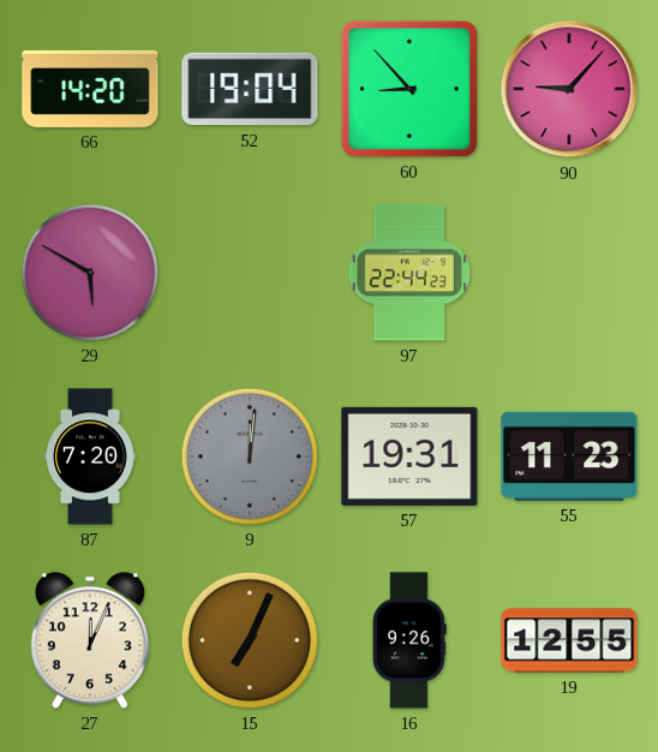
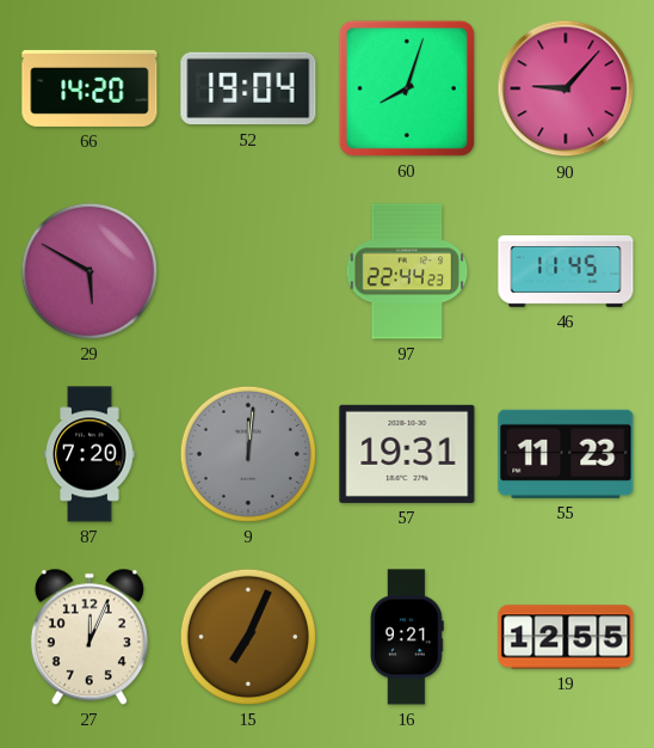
60: 8:53 -> 8:03
46: none -> 11:45
16: 9:26 -> 9:21
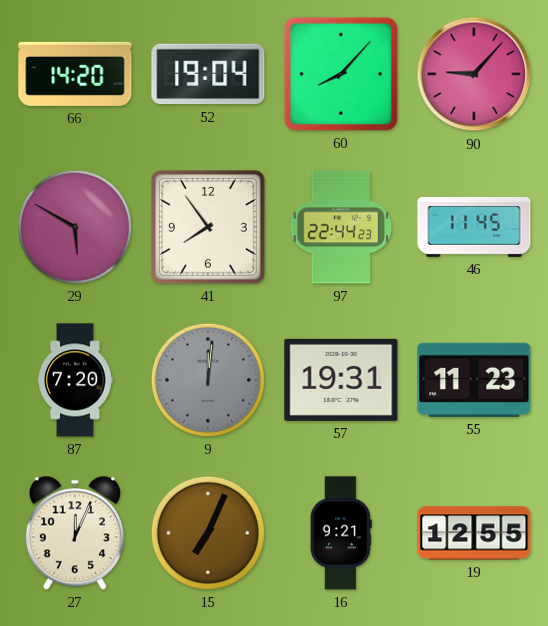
60: 8:03 -> 8:07
41: none -> 7:54
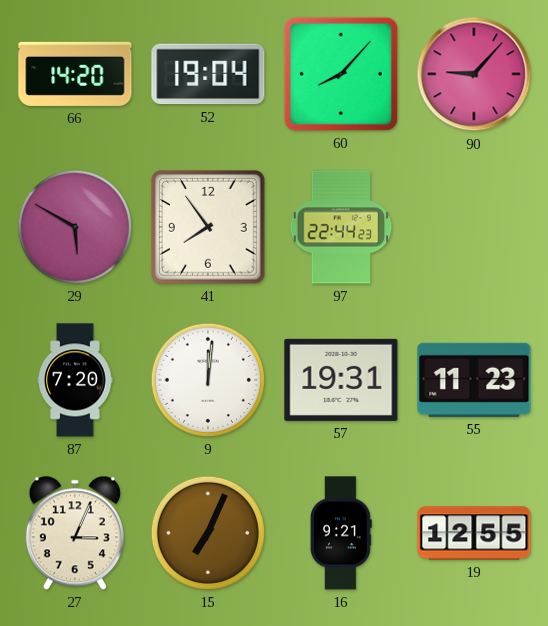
46: 11:45 -> none
9 dial: grey -> white
27: 12:04 -> 3:04
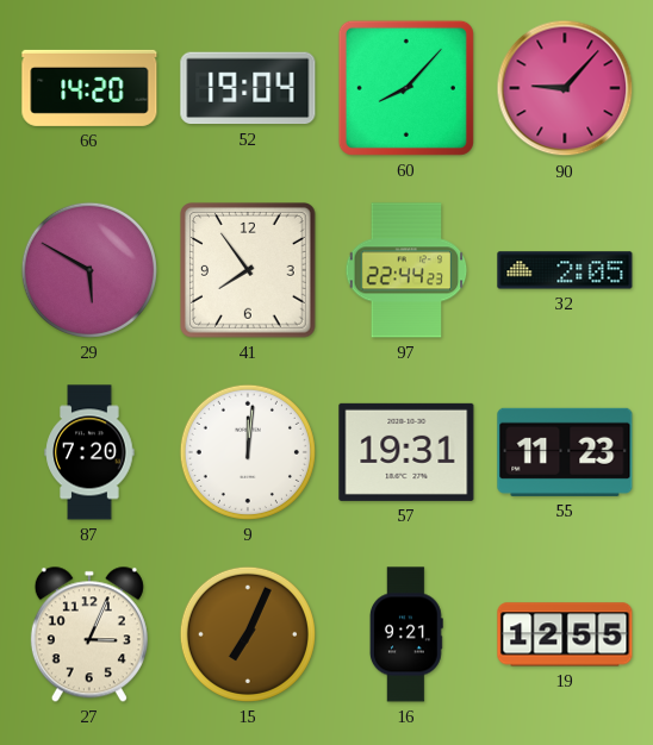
32: none -> 2:05
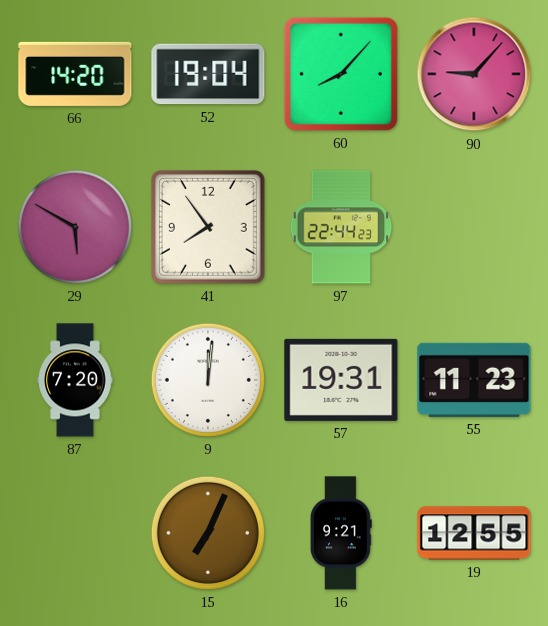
32: 2:05 -> none
27: 3:04 -> none
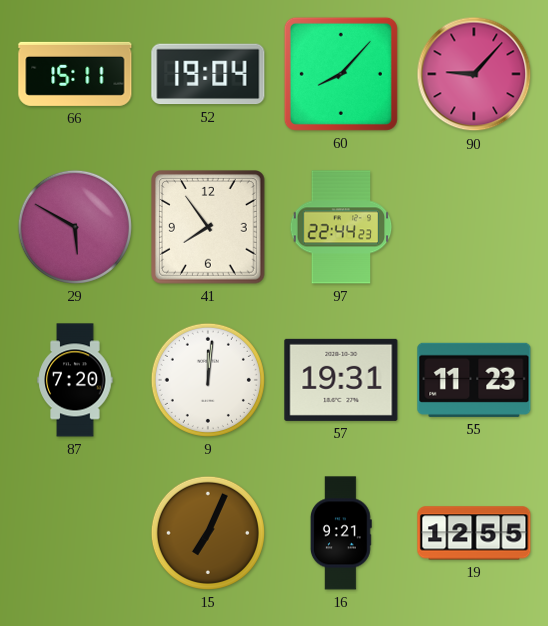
66: 14:20 -> 15:11
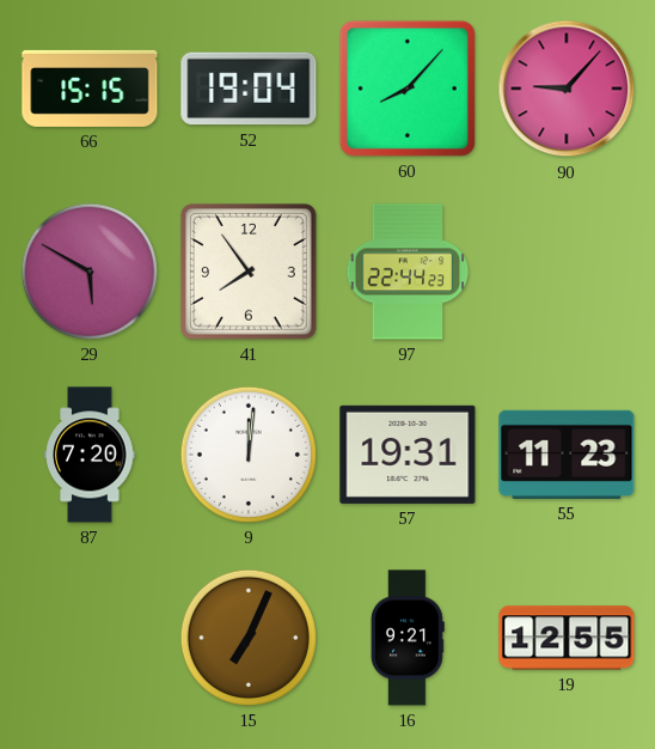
66: 15:11 -> 15:15
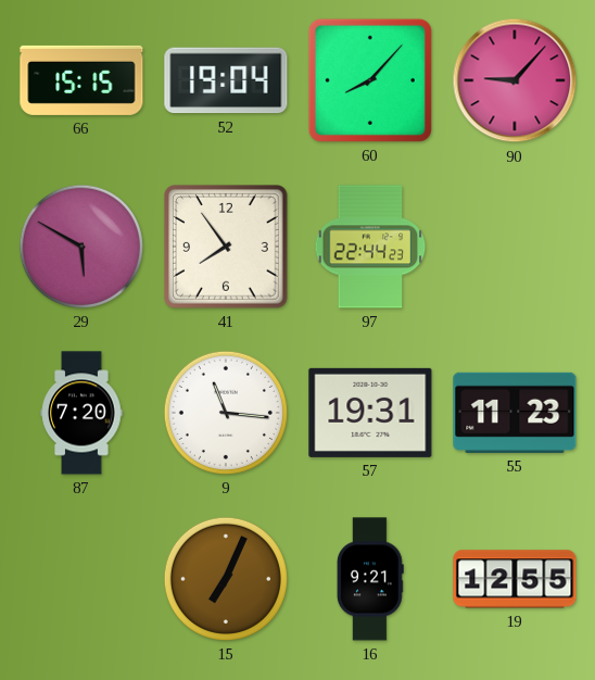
9: 12:01 -> 11:16
